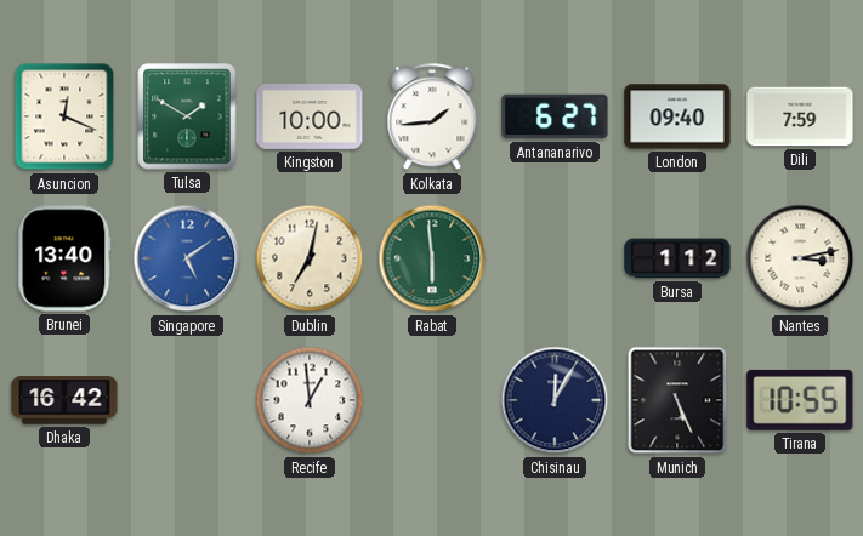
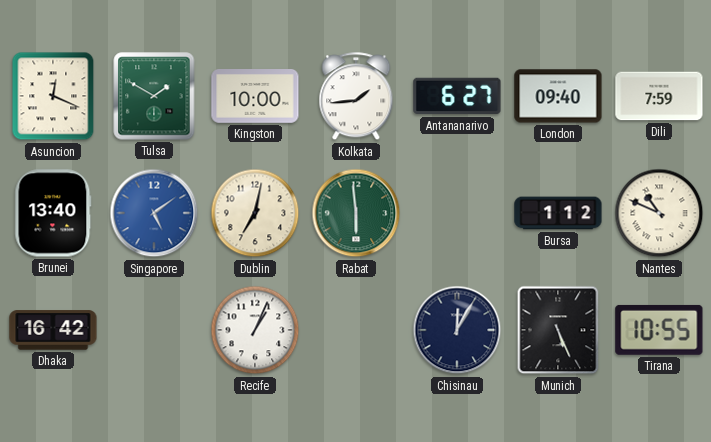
Nantes: 3:13 -> 10:49
Recife: 12:59 -> 1:04
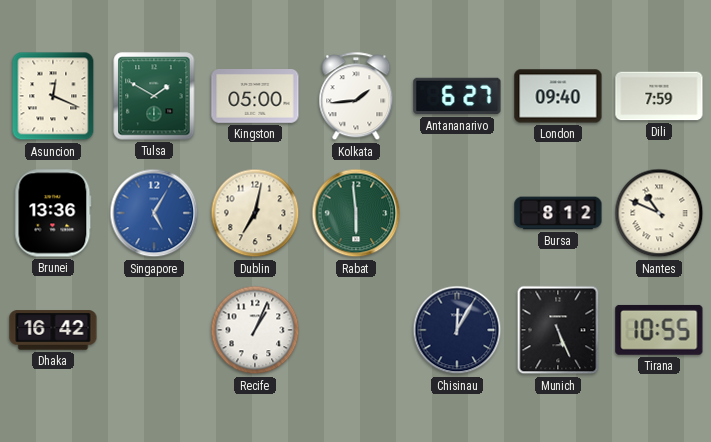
Kingston: 10:00 -> 05:00
Brunei: 13:40 -> 13:36
Singapore: 5:09 -> 5:05
Bursa: 1:12 -> 8:12
